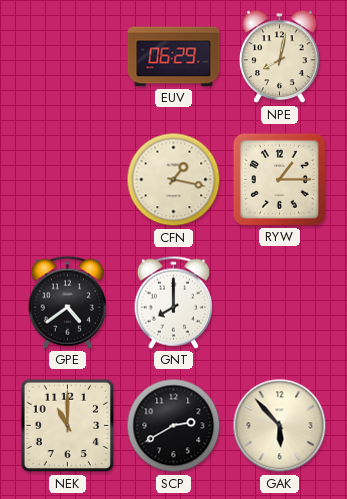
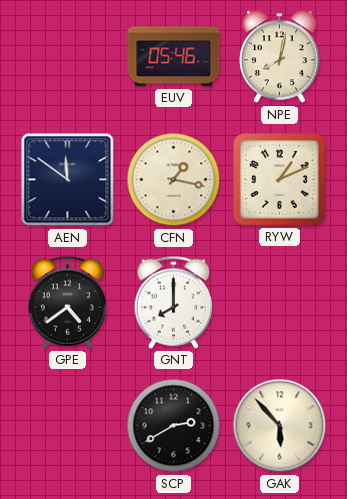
EUV: 06:29 -> 05:46
AEN: none -> 11:51
RYW: 1:15 -> 1:11
NEK: 11:00 -> none
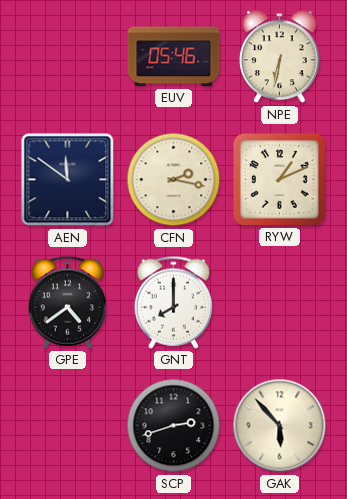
NPE: 8:02 -> 6:32
CFN: 1:17 -> 2:17
SCP: 2:40 -> 2:42
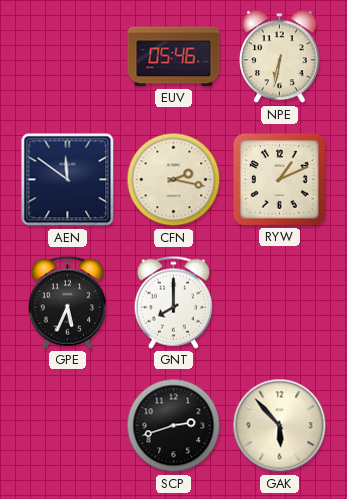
GPE: 4:39 -> 5:34
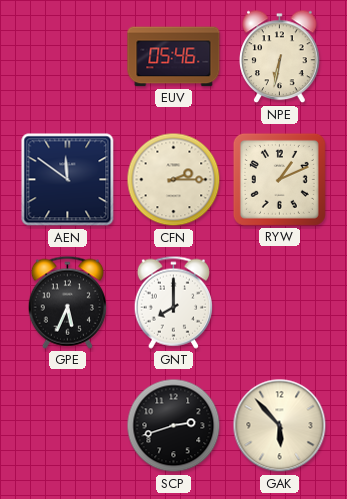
CFN: 2:17 -> 2:15
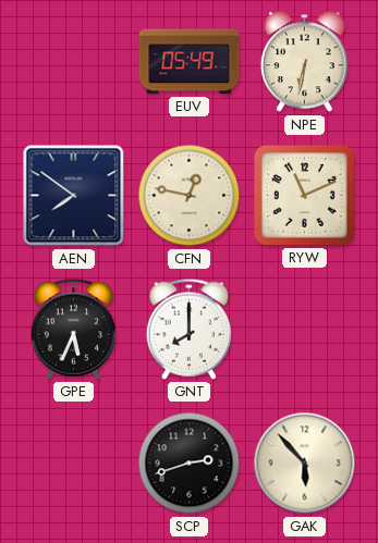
EUV: 05:46 -> 05:49
AEN: 11:51 -> 7:51
CFN: 2:15 -> 12:47
RYW: 1:11 -> 11:11
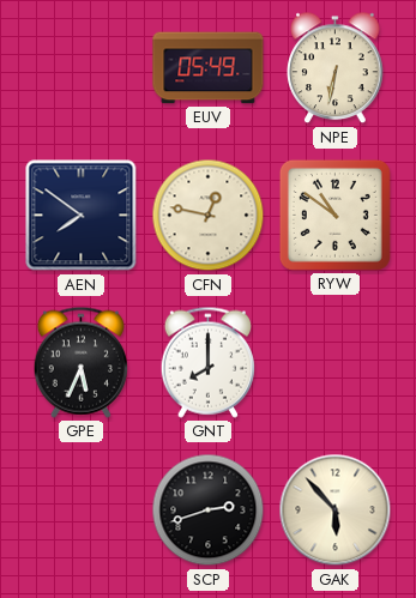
RYW: 11:11 -> 10:51
